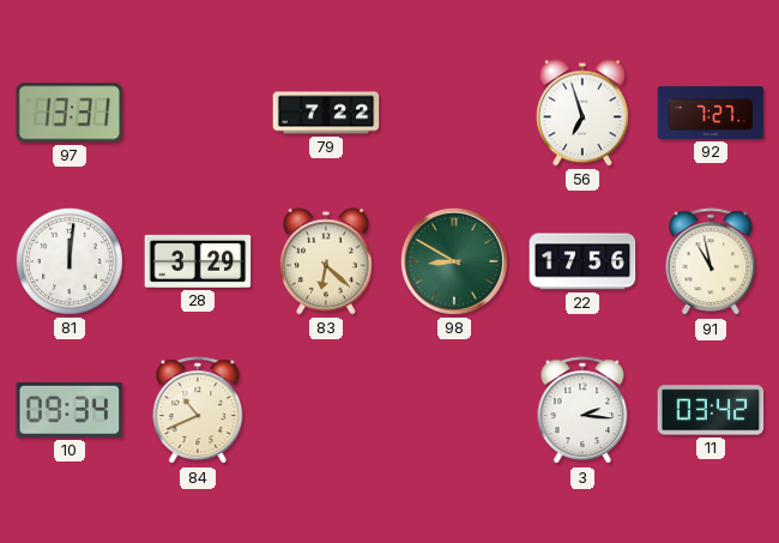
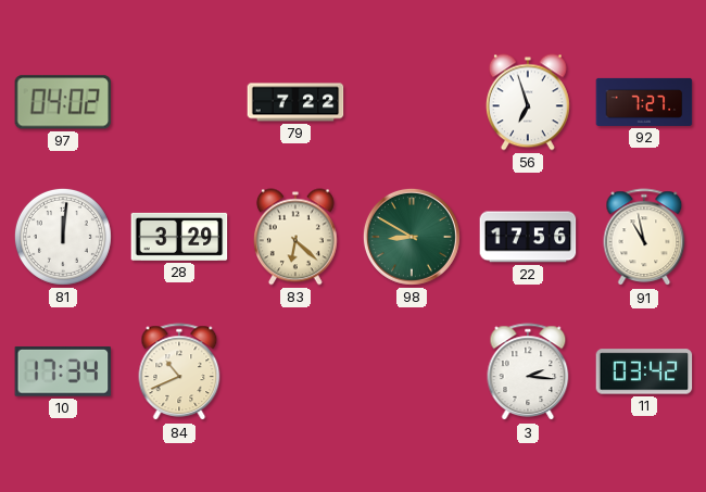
97: 13:31 -> 04:02
10: 09:34 -> 17:34
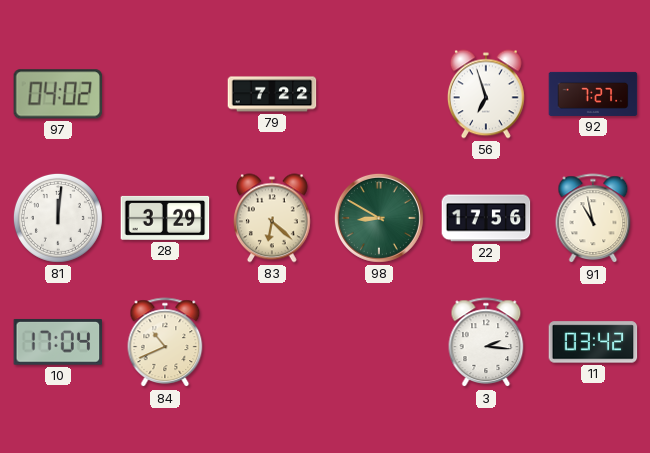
10: 17:34 -> 17:04
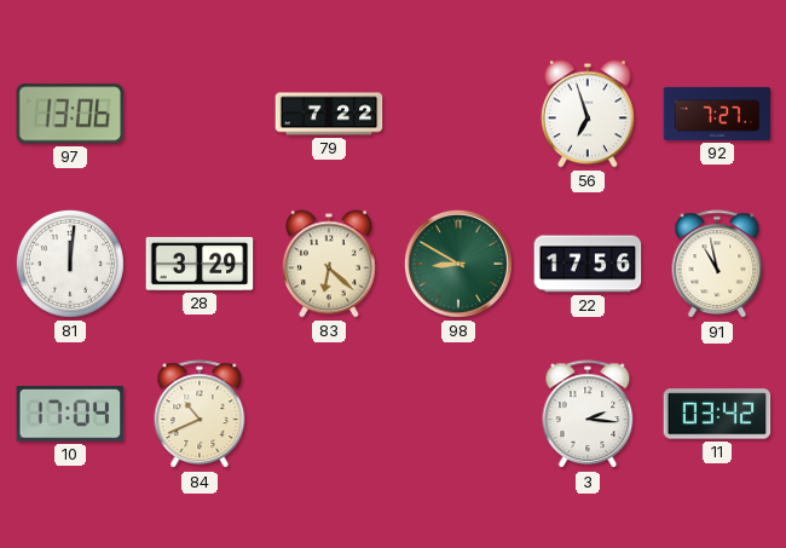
97: 04:02 -> 13:06
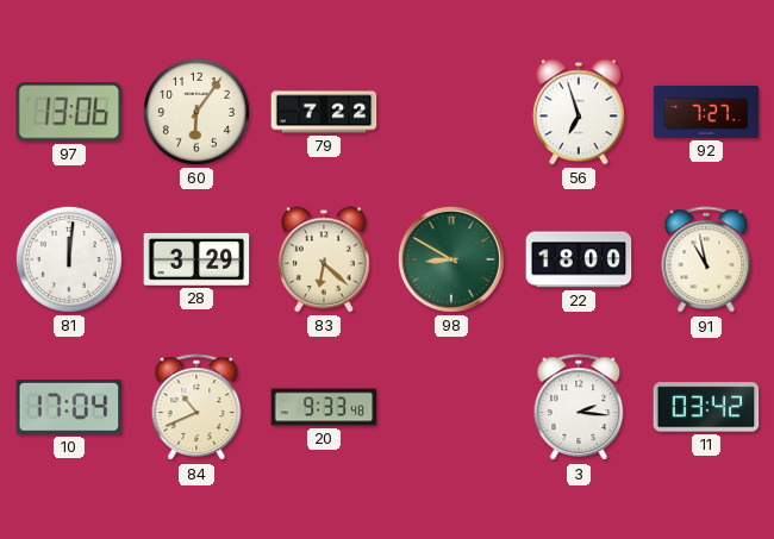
60: none -> 6:06
22: 17:56 -> 18:00
20: none -> 9:33
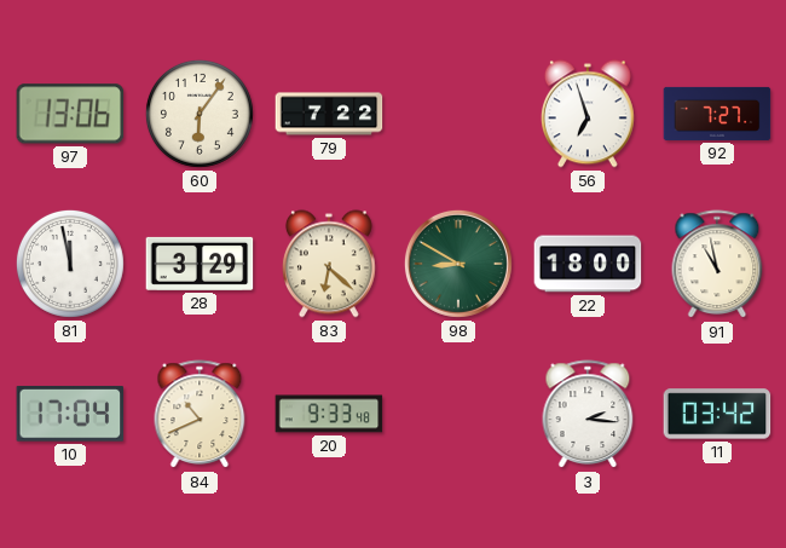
81: 12:01 -> 11:58
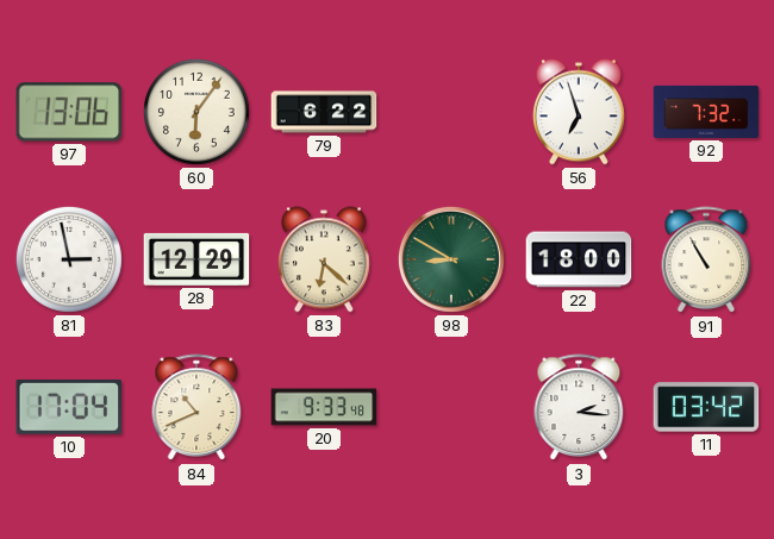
79: 7:22 -> 6:22
92: 7:27 -> 7:32
81: 11:58 -> 2:58
28: 3:29 -> 12:29
91: 10:58 -> 10:55
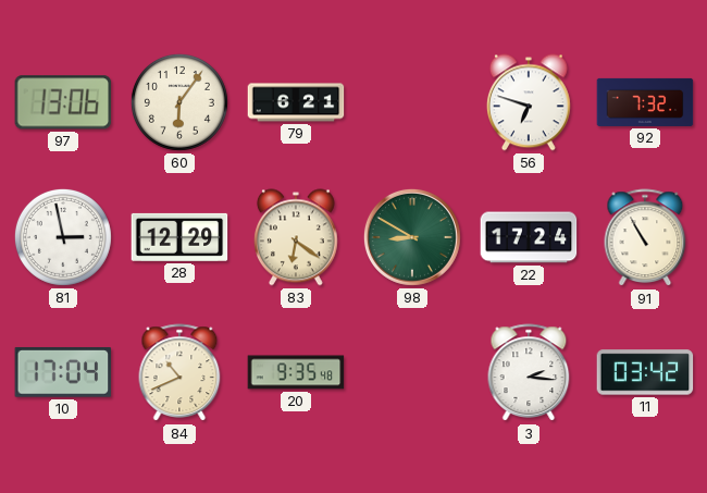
79: 6:22 -> 6:21
56: 6:57 -> 6:48
83: 6:22 -> 6:21
22: 18:00 -> 17:24
20: 9:33 -> 9:35
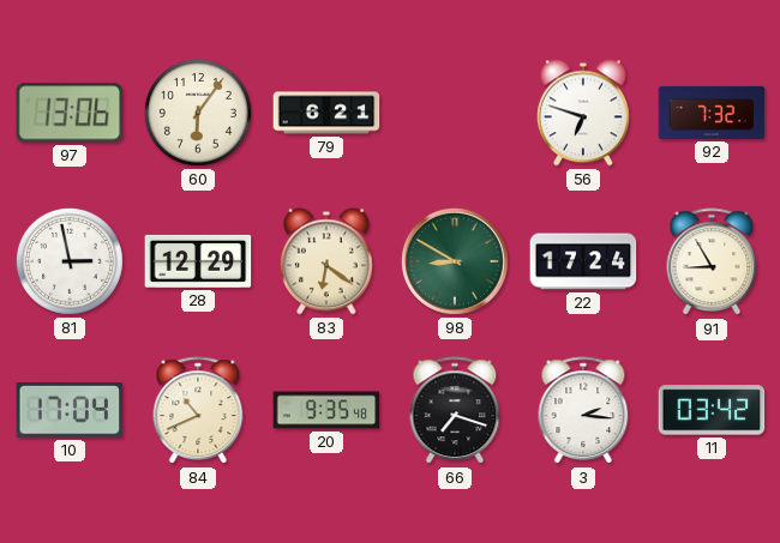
91: 10:55 -> 8:55
66: none -> 7:18
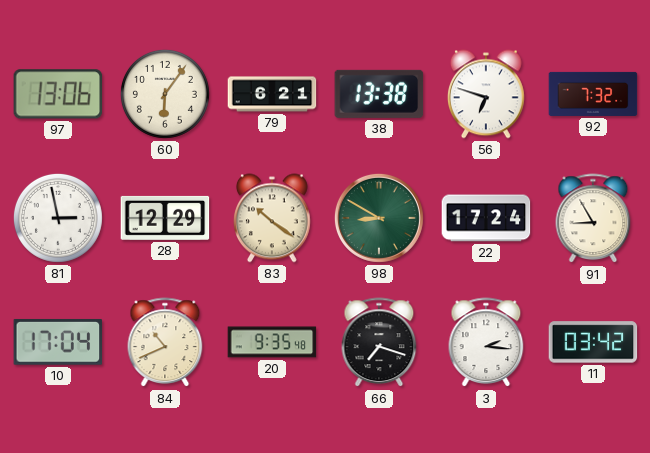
38: none -> 13:38
83: 6:21 -> 10:21
